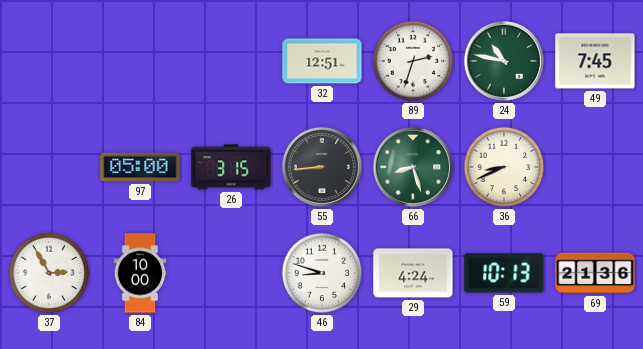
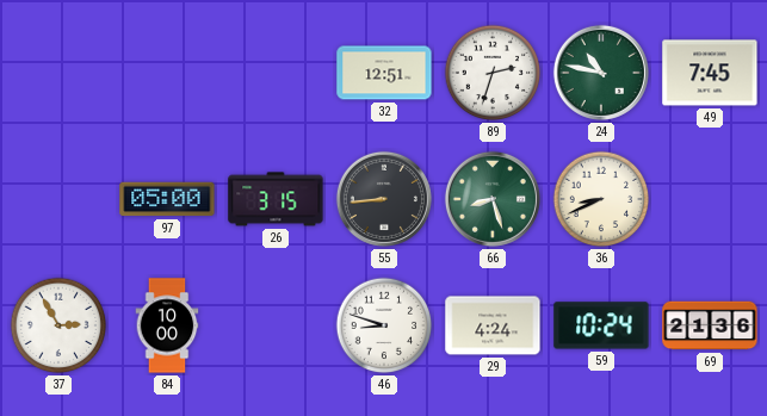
59: 10:13 -> 10:24
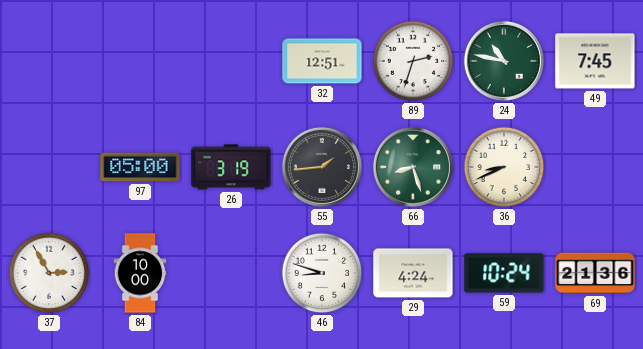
26: 3:15 -> 3:19
55: 8:44 -> 1:44
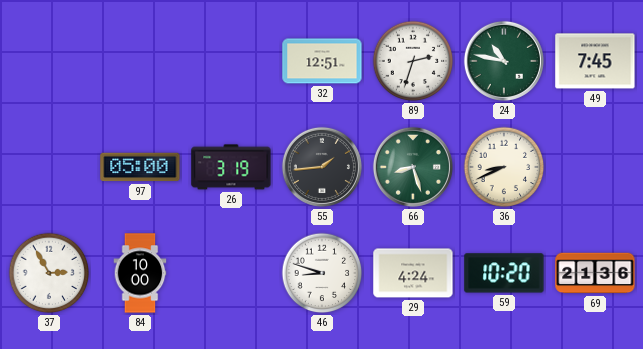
59: 10:24 -> 10:20
